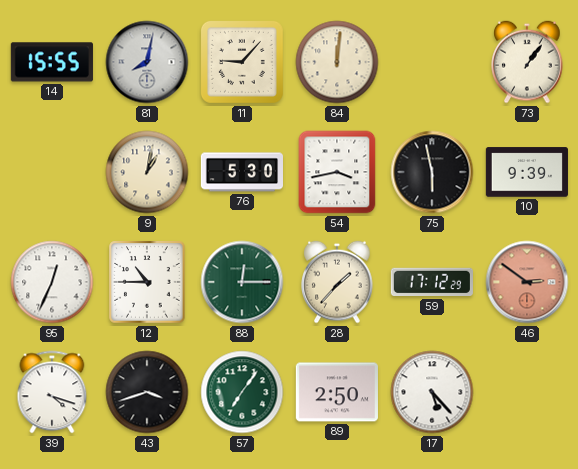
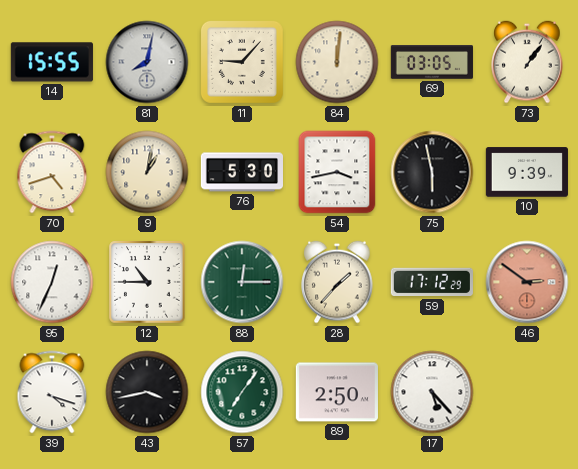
69: none -> 03:05
70: none -> 4:42
43: 3:42 -> 3:43
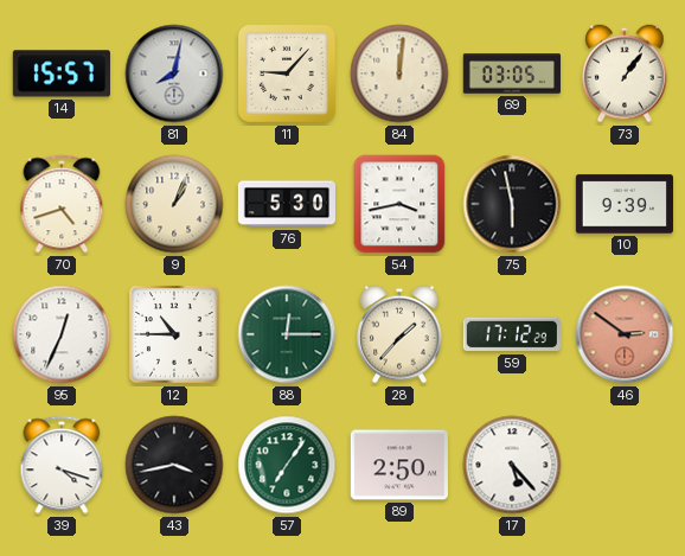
14: 15:55 -> 15:57
9: 1:02 -> 1:04
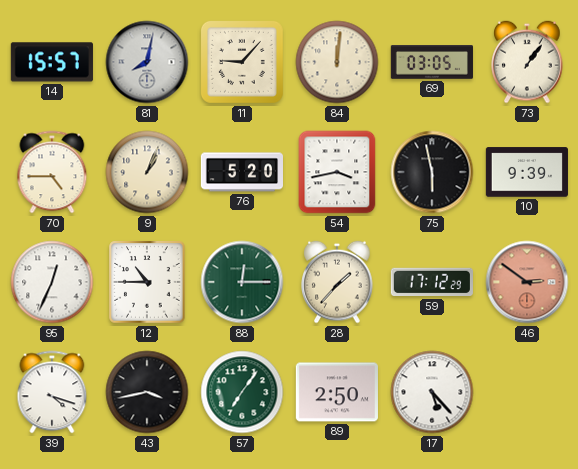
70: 4:42 -> 4:45
76: 5:30 -> 5:20
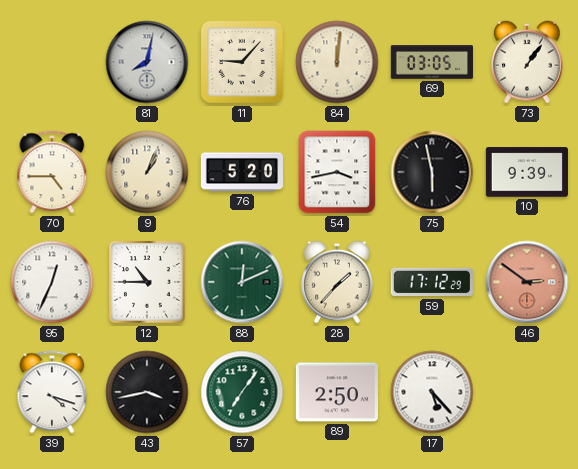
14: 15:57 -> none
88: 12:15 -> 12:11
